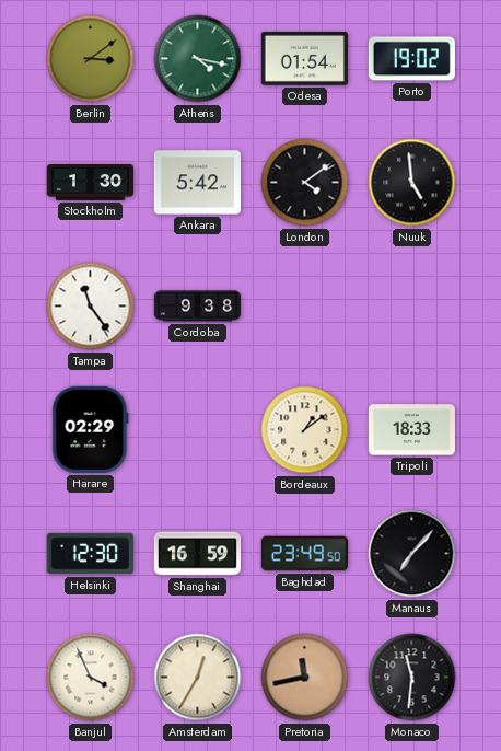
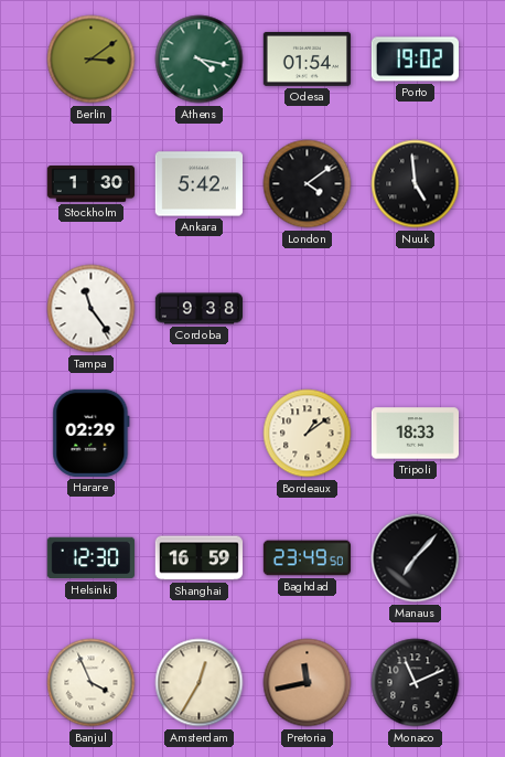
Monaco: 11:31 -> 11:11
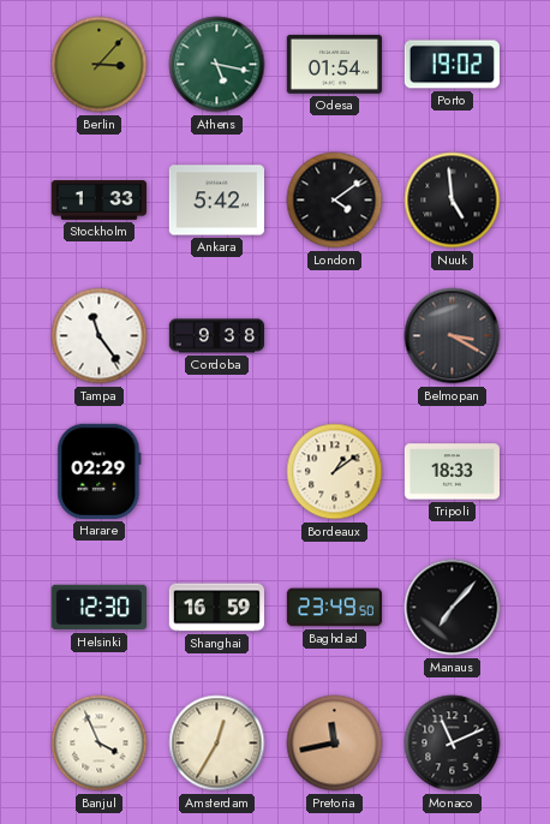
Berlin: 3:09 -> 3:07
Athens: 4:17 -> 5:17
Stockholm: 1:30 -> 1:33
Belmopan: none -> 3:20
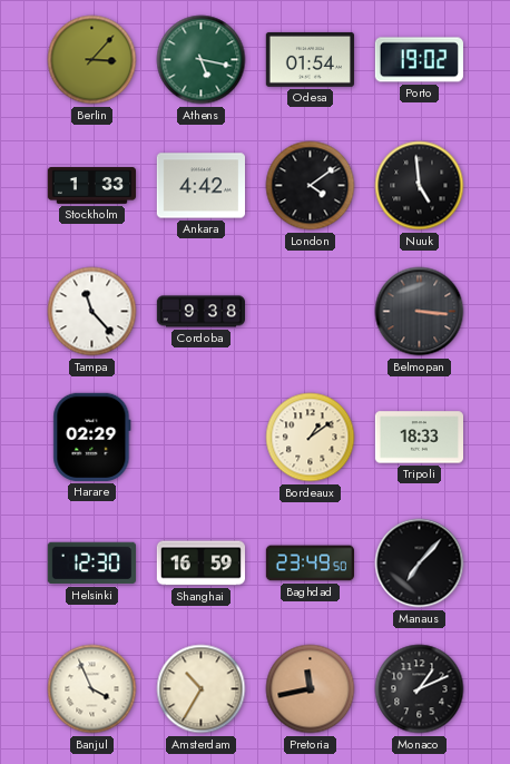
Ankara: 5:42 -> 4:42
Tampa: 11:24 -> 11:23
Belmopan: 3:20 -> 3:16
Amsterdam: 12:35 -> 10:35
Monaco: 11:11 -> 1:11
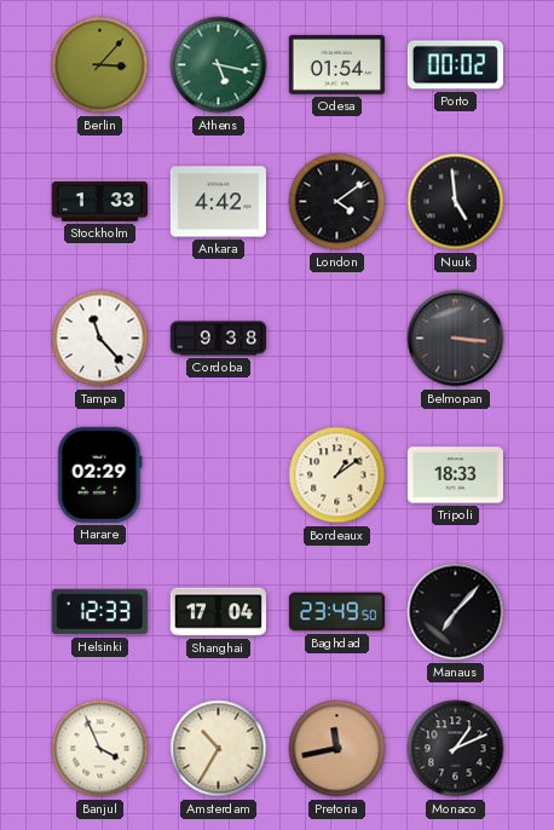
Porto: 19:02 -> 00:02
Helsinki: 12:30 -> 12:33
Shanghai: 16:59 -> 17:04
